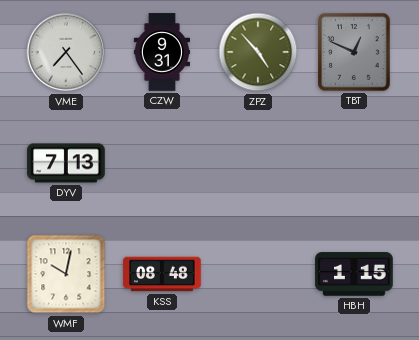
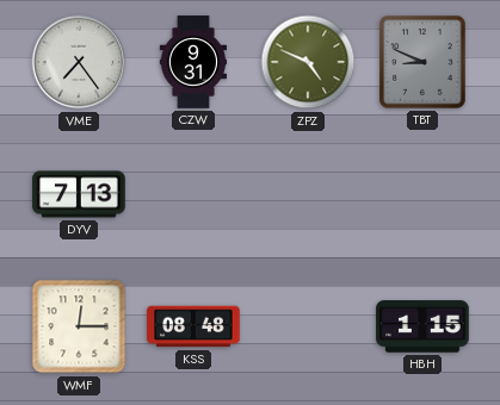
ZPZ: 4:53 -> 4:49
TBT: 12:49 -> 8:49
WMF: 10:02 -> 12:15
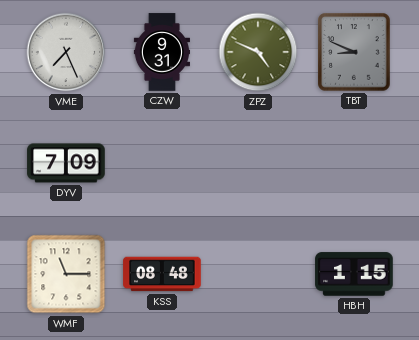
VME: 7:24 -> 7:26
DYV: 7:13 -> 7:09
WMF: 12:15 -> 11:15
